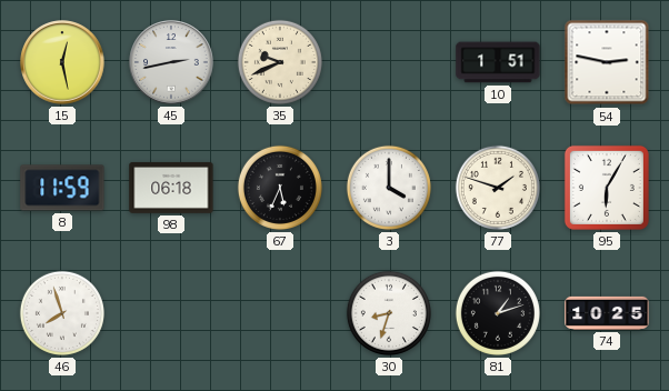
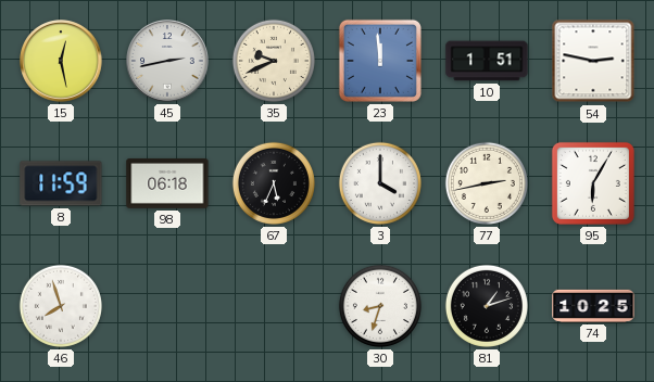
23: none -> 11:59
77: 1:48 -> 2:43
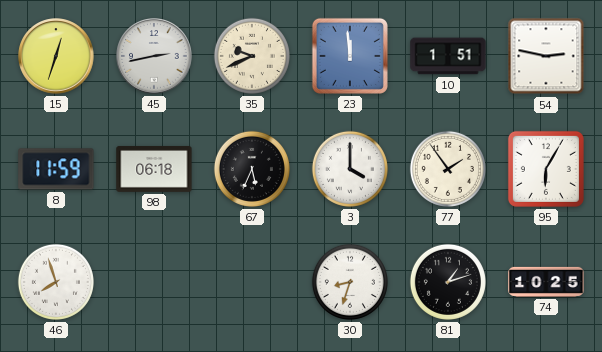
15: 12:28 -> 12:33
77: 2:43 -> 1:54
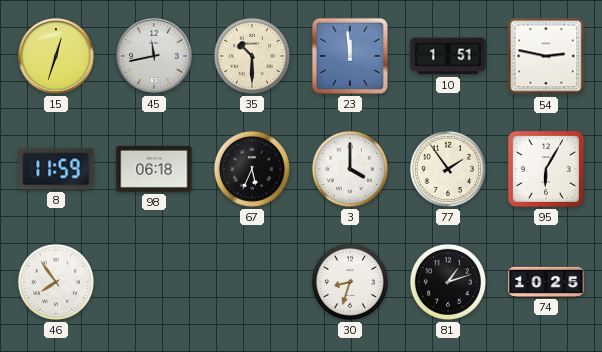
45: 2:43 -> 11:43
35: 9:41 -> 10:30
46: 7:57 -> 7:54
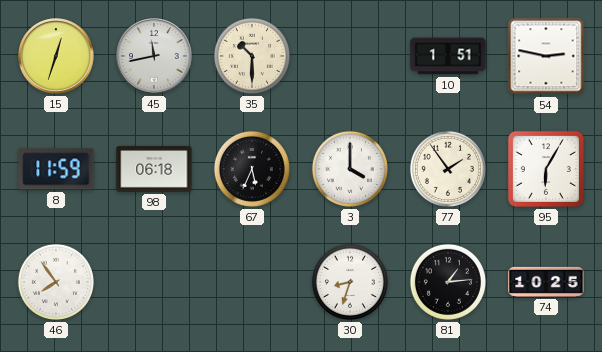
23: 11:59 -> none
81: 1:12 -> 1:14
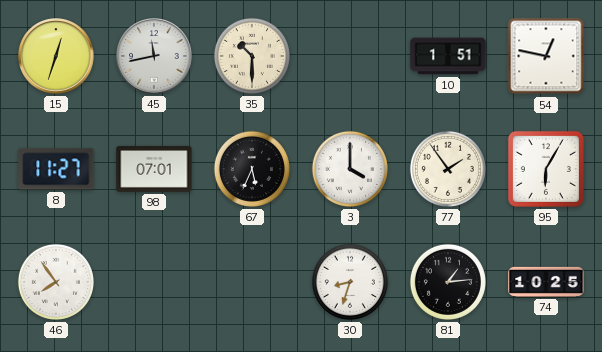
54: 2:47 -> 12:47
8: 11:59 -> 11:27
98: 06:18 -> 07:01
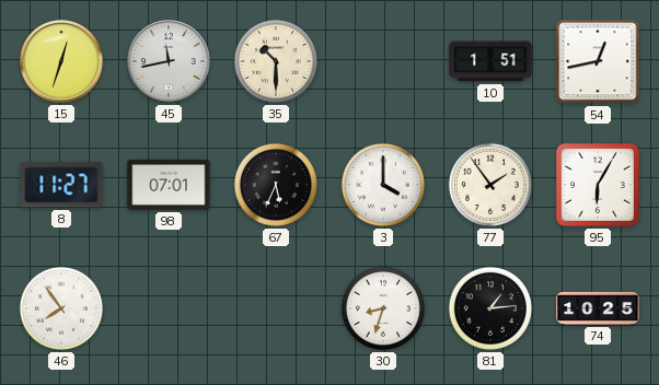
54: 12:47 -> 12:43
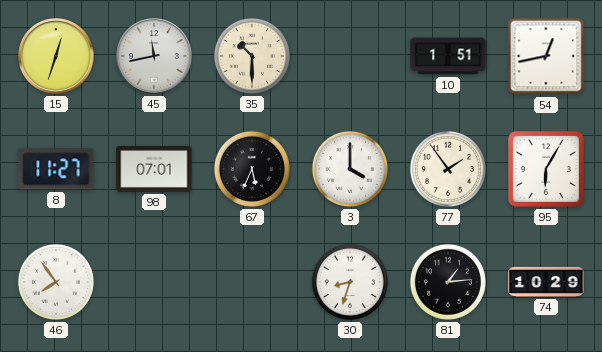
74: 10:25 -> 10:29
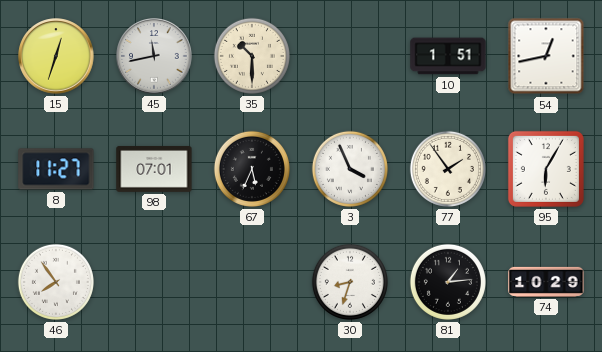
3: 4:00 -> 3:56
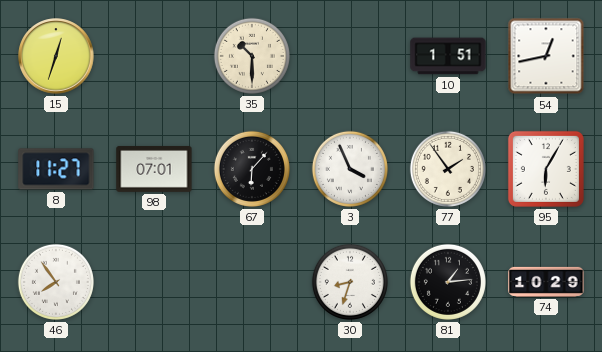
45: 11:43 -> none
67: 5:34 -> 6:07
